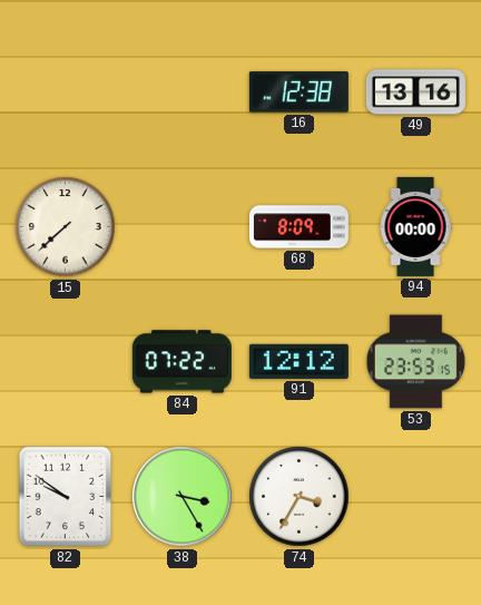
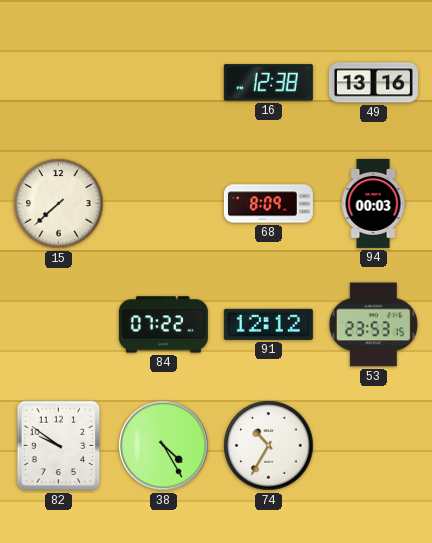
94: 00:00 -> 00:03
38: 3:25 -> 4:25
74: 3:35 -> 10:35
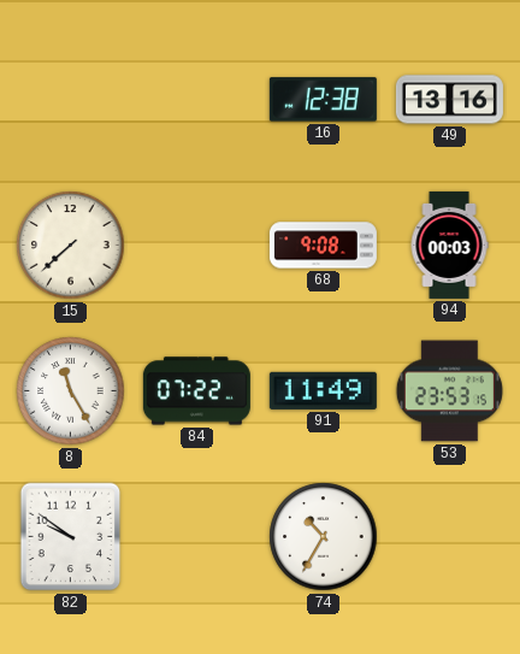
68: 8:09 -> 9:08
8: none -> 11:25
91: 12:12 -> 11:49
38: 4:25 -> none
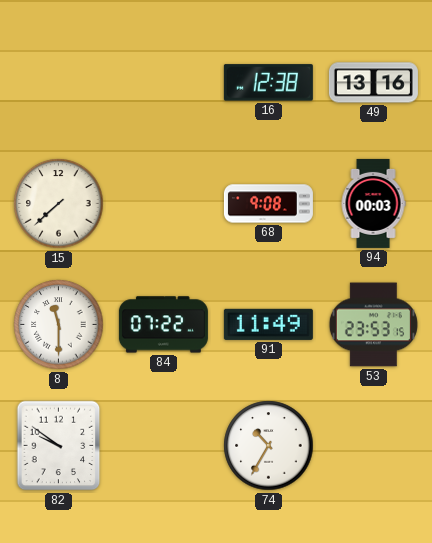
8: 11:25 -> 11:30
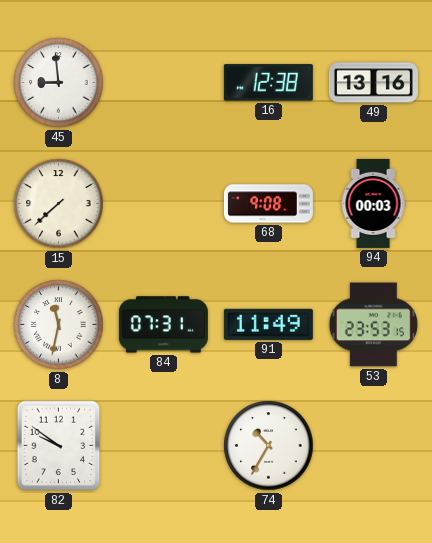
45: none -> 8:59
8: 11:30 -> 11:32
84: 07:22 -> 07:31
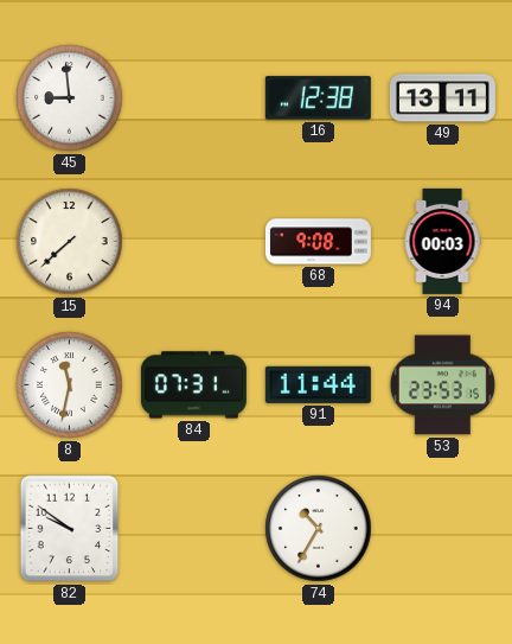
49: 13:16 -> 13:11
91: 11:49 -> 11:44
